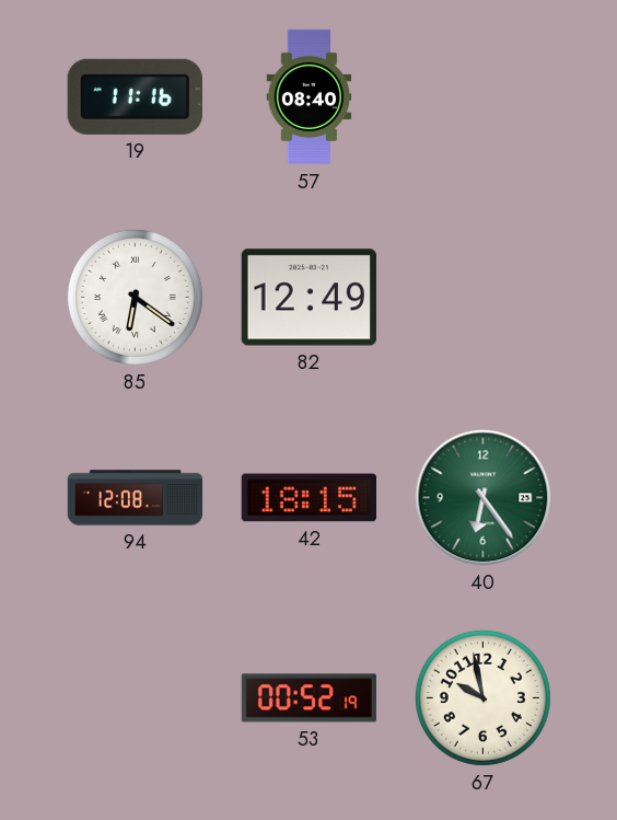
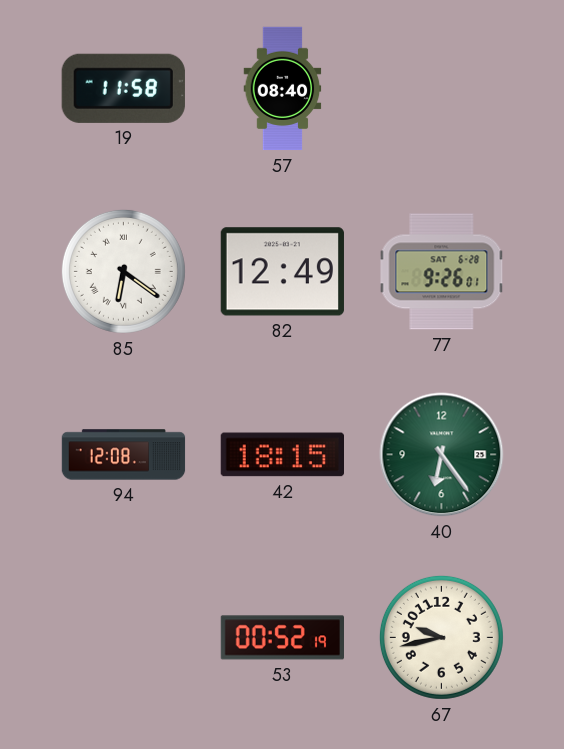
19: 11:16 -> 11:58
77: none -> 9:26
67: 9:58 -> 9:43
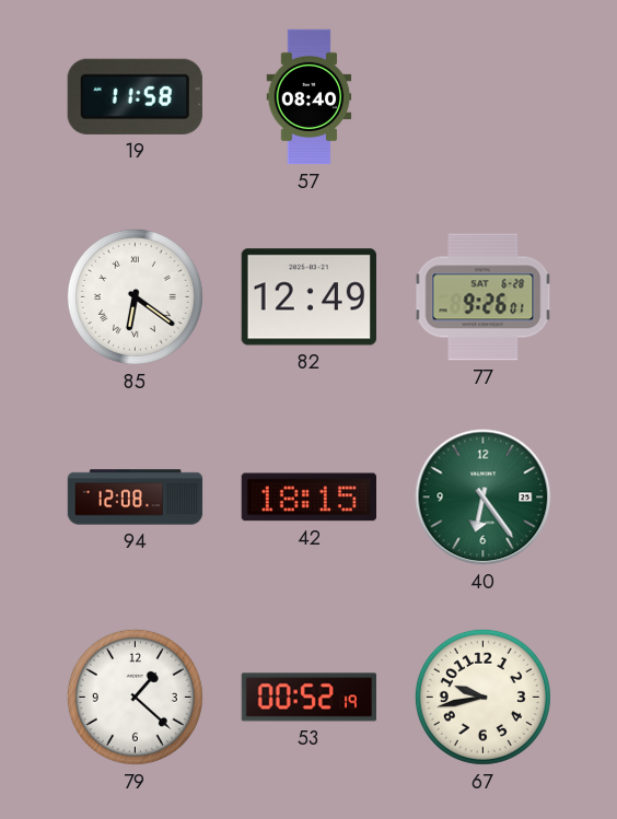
79: none -> 1:22
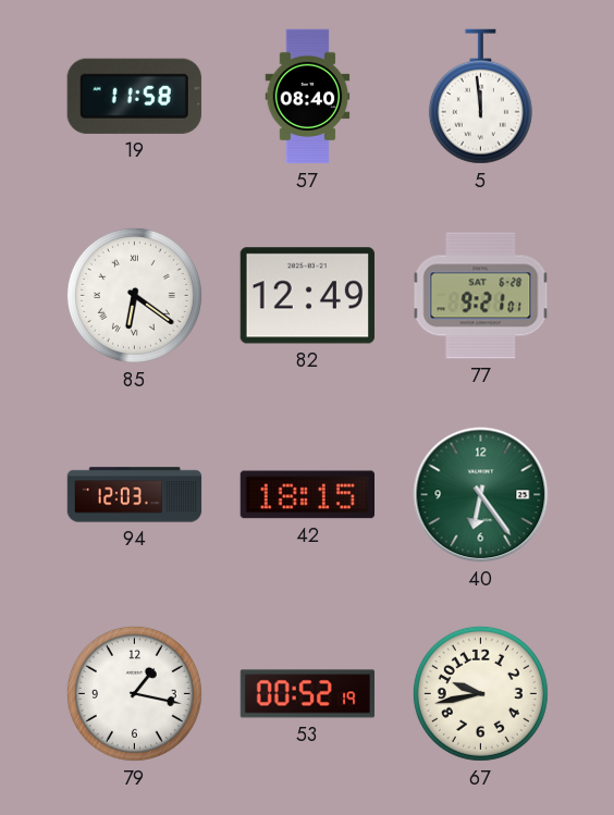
5: none -> 11:59
77: 9:26 -> 9:21
94: 12:08 -> 12:03
79: 1:22 -> 1:17
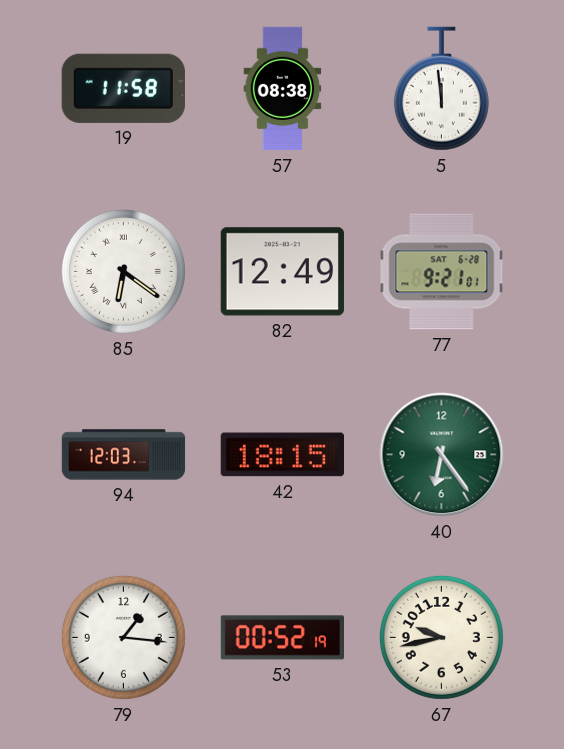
57: 08:40 -> 08:38
79: 1:17 -> 1:16
